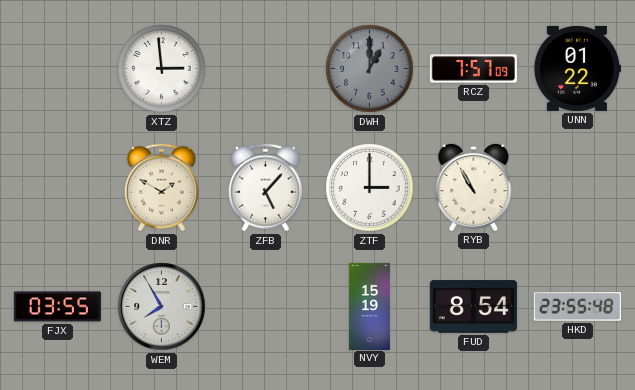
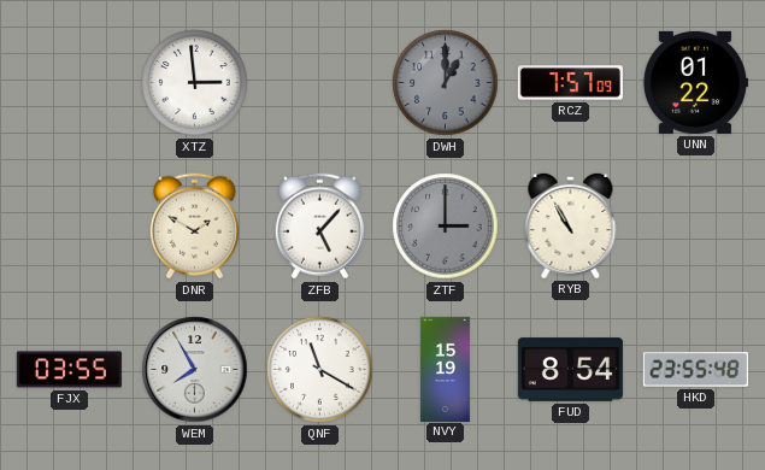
ZTF dial: white -> grey
QNF: none -> 11:20
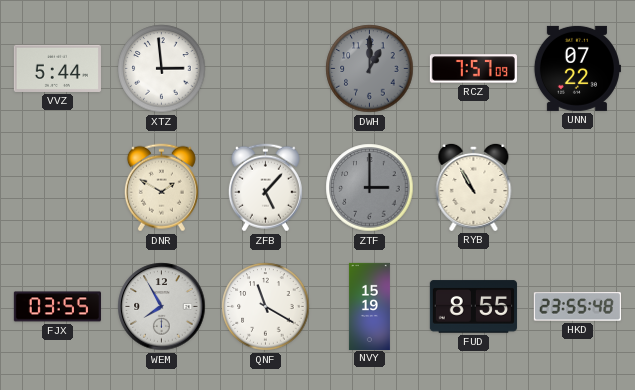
VVZ: none -> 5:44
UNN: 01:22 -> 07:22
FUD: 8:54 -> 8:55
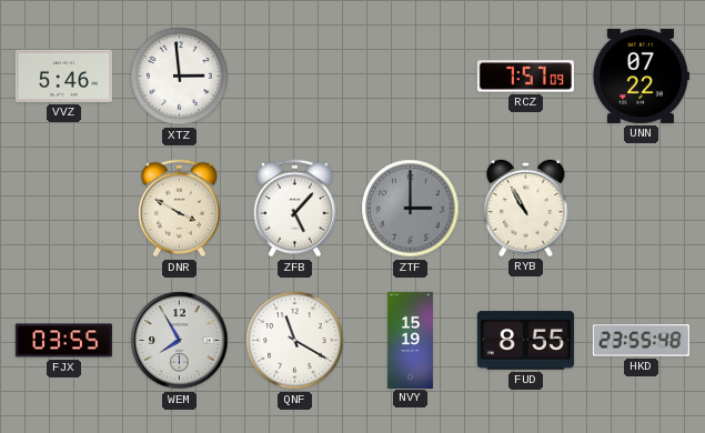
VVZ: 5:44 -> 5:46
DWH: 1:00 -> none
DNR: 1:50 -> 3:50
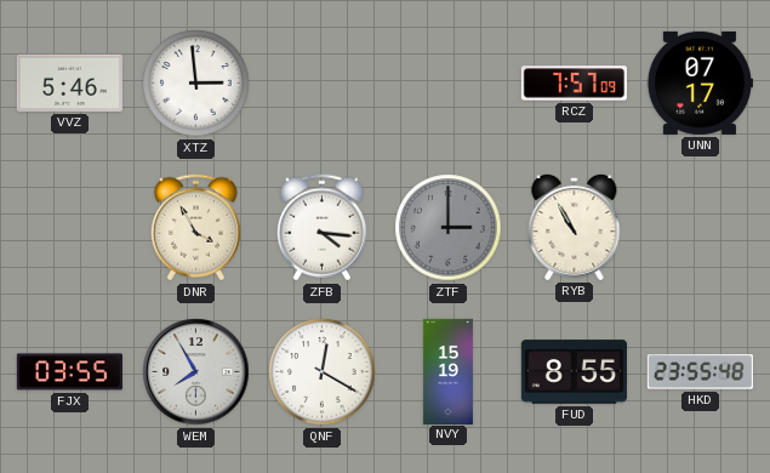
UNN: 07:22 -> 07:17
DNR: 3:50 -> 3:55
ZFB: 5:07 -> 4:16
QNF: 11:20 -> 12:20
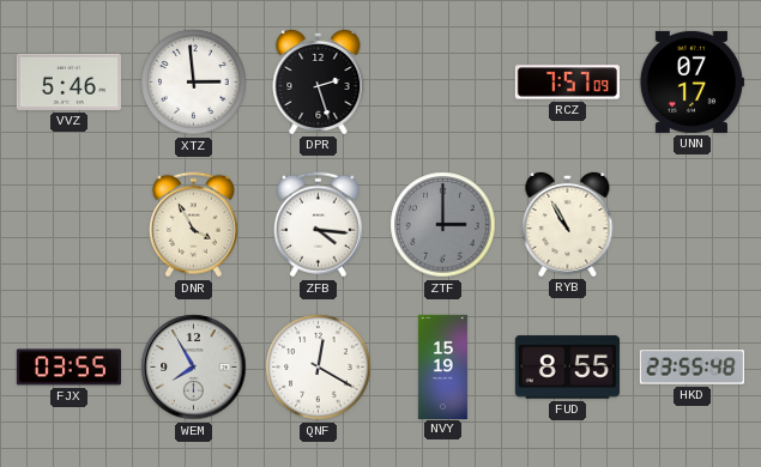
DPR: none -> 2:27
